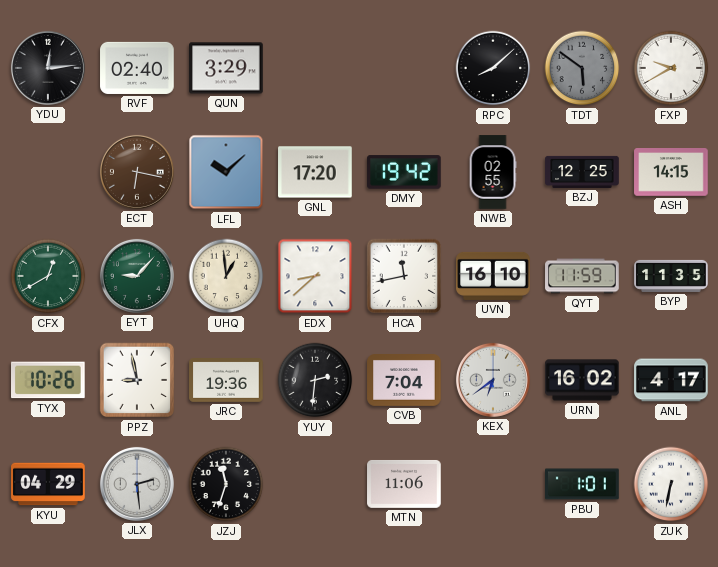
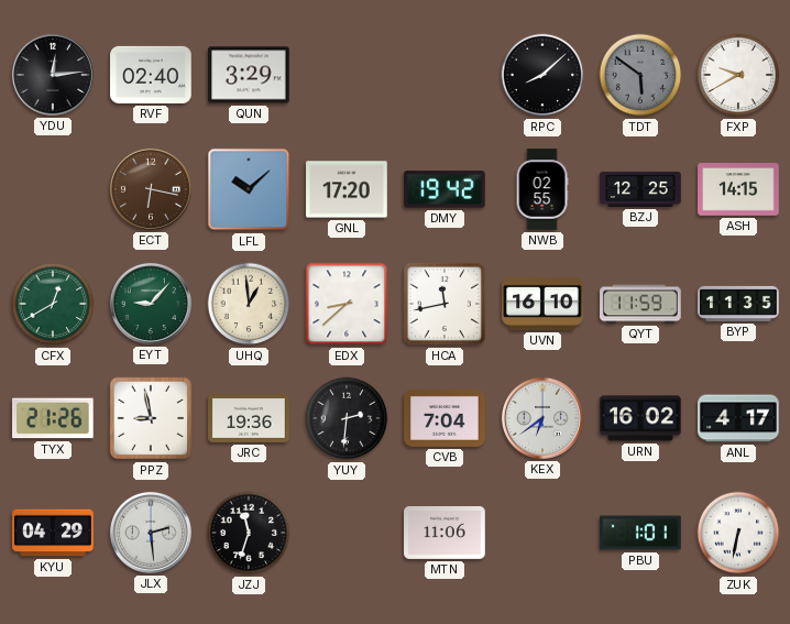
TYX: 10:26 -> 21:26
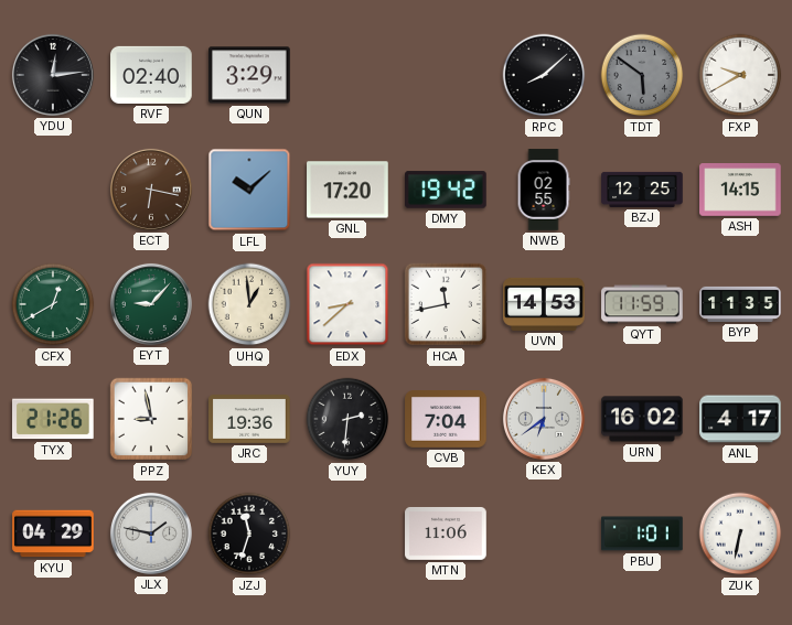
UVN: 16:10 -> 14:53
JLX: 2:29 -> 1:47
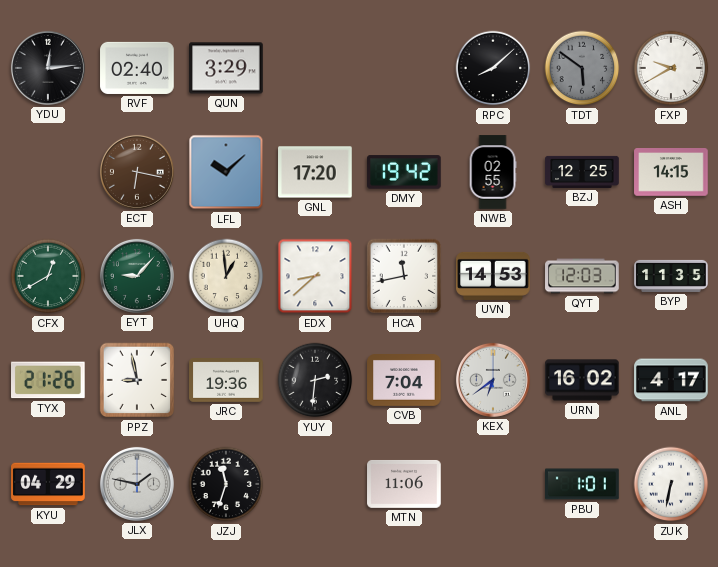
QYT: 11:59 -> 12:03
